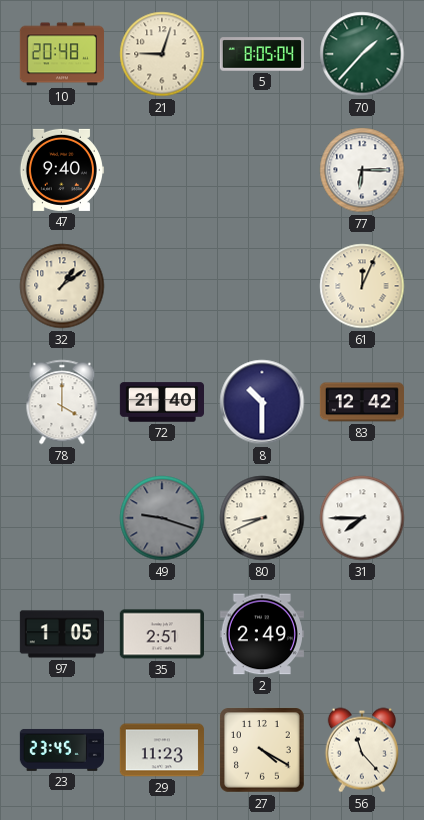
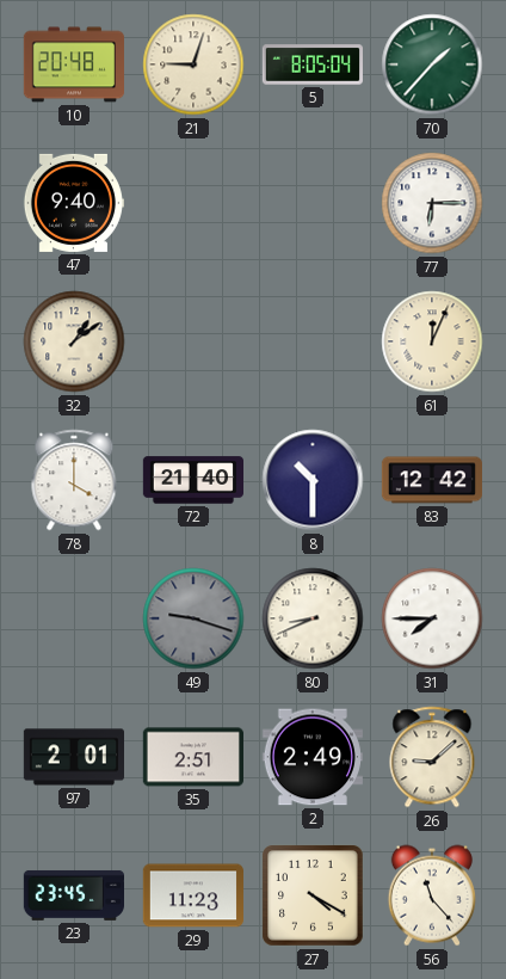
97: 1:05 -> 2:01
26: none -> 9:08
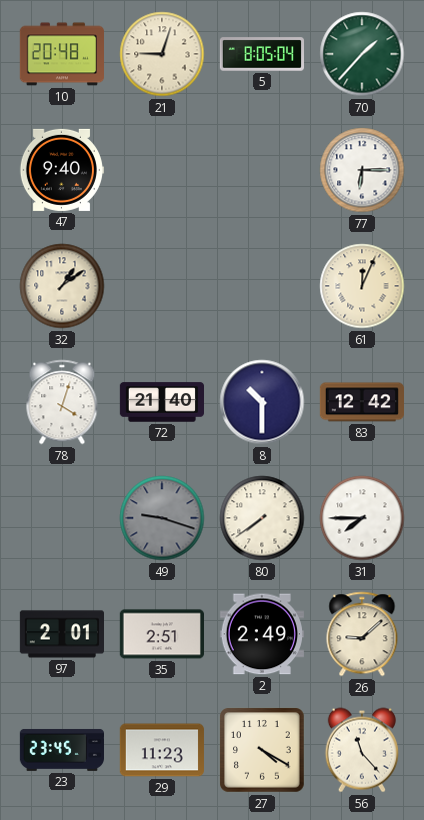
78: 4:00 -> 4:03
80: 8:41 -> 7:39
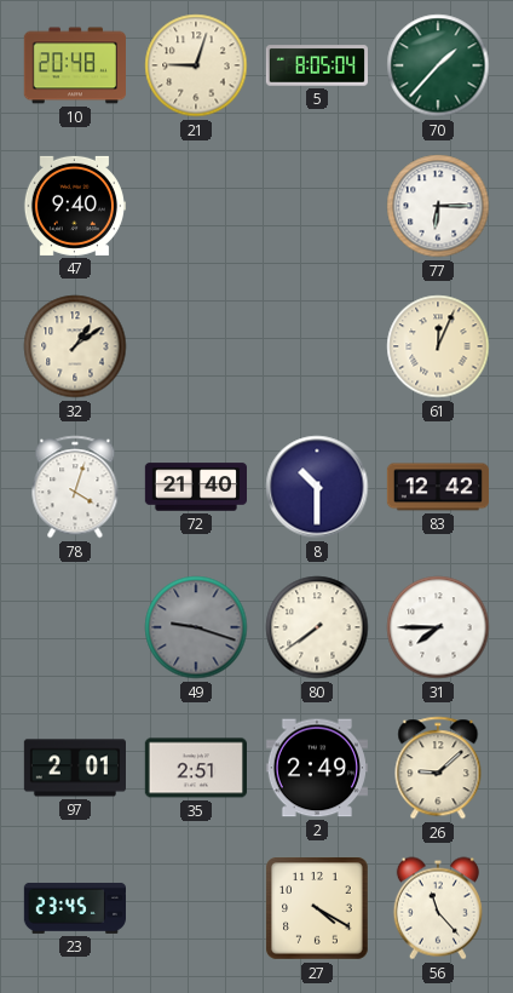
29: 11:23 -> none
